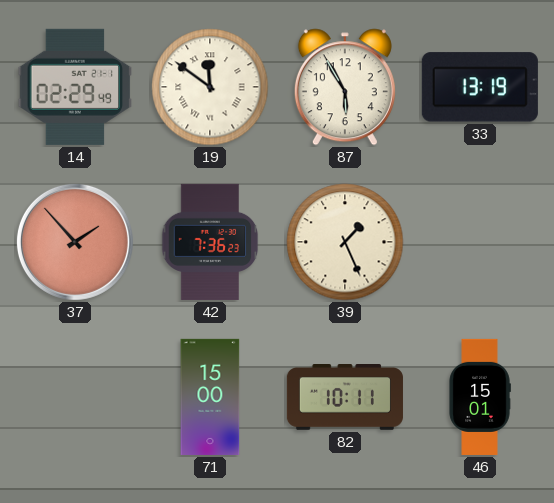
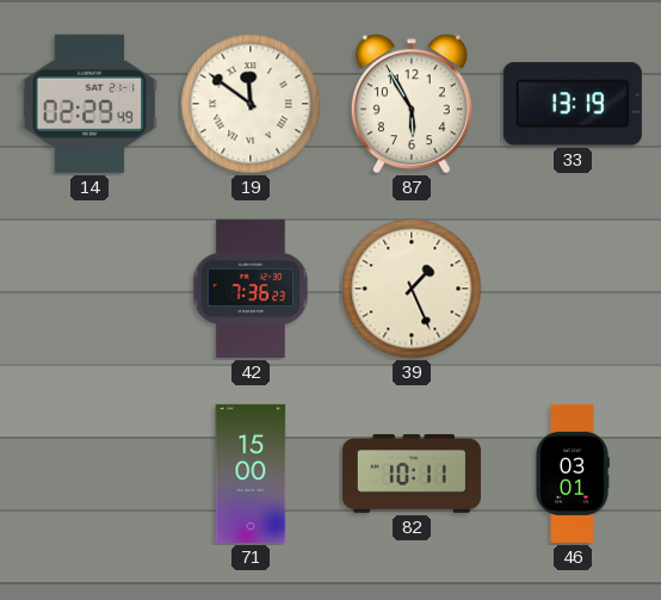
37: 1:53 -> none
46: 15:01 -> 03:01
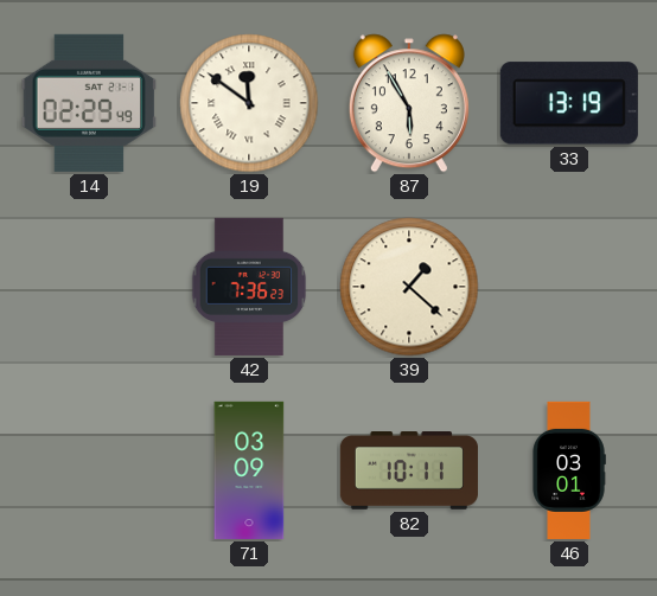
39: 1:26 -> 1:22
71: 15:00 -> 03:09
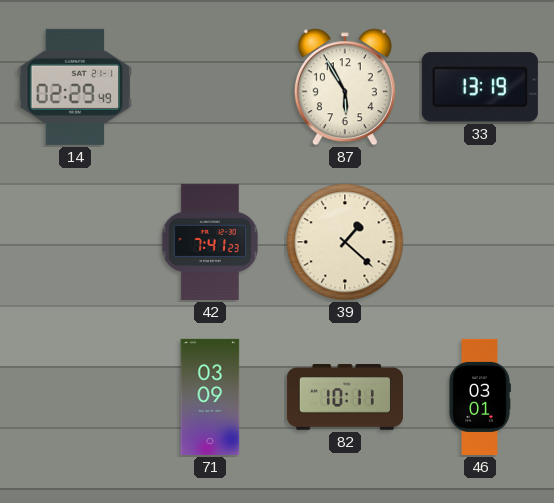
19: 11:51 -> none
42: 7:36 -> 7:41
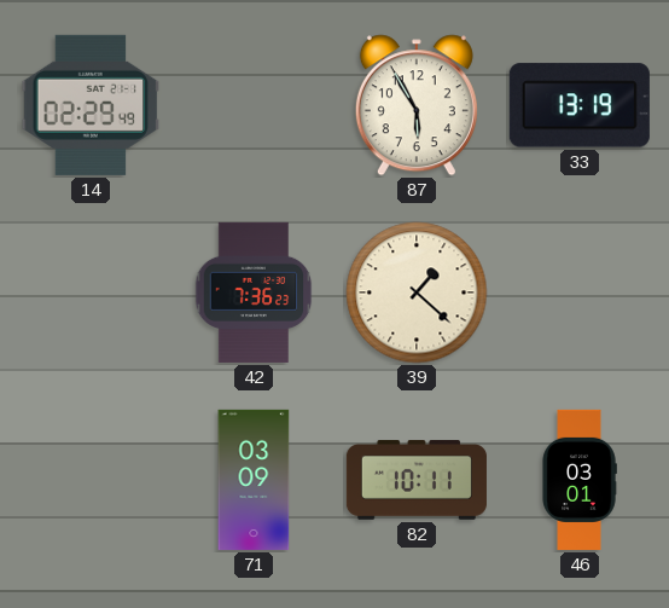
42: 7:41 -> 7:36
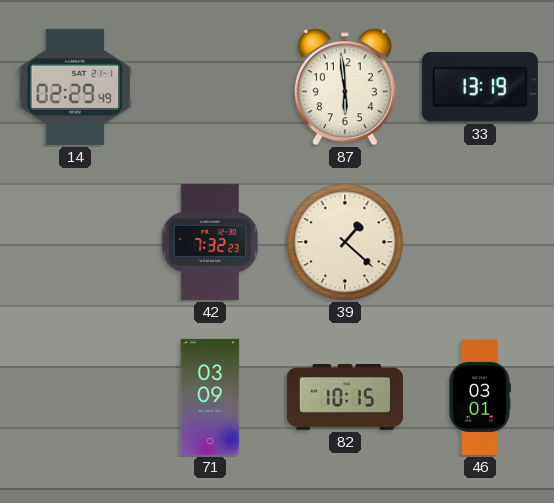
87: 5:55 -> 5:59
42: 7:36 -> 7:32
82: 10:11 -> 10:15
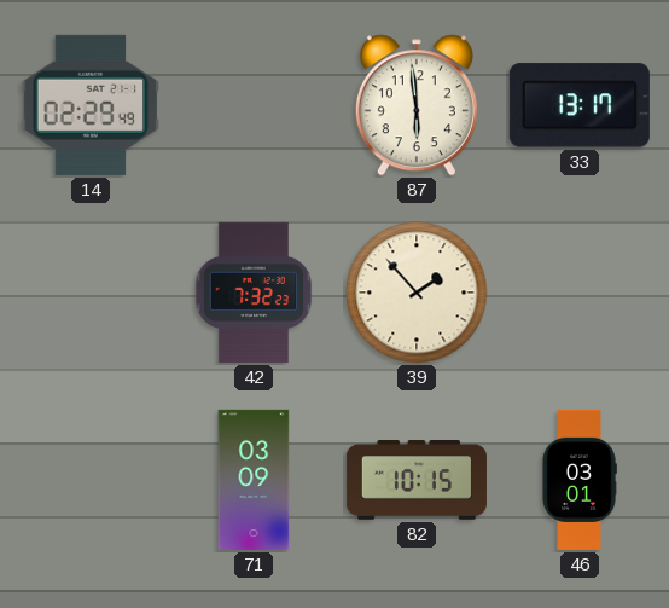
33: 13:19 -> 13:17
39: 1:22 -> 1:53
